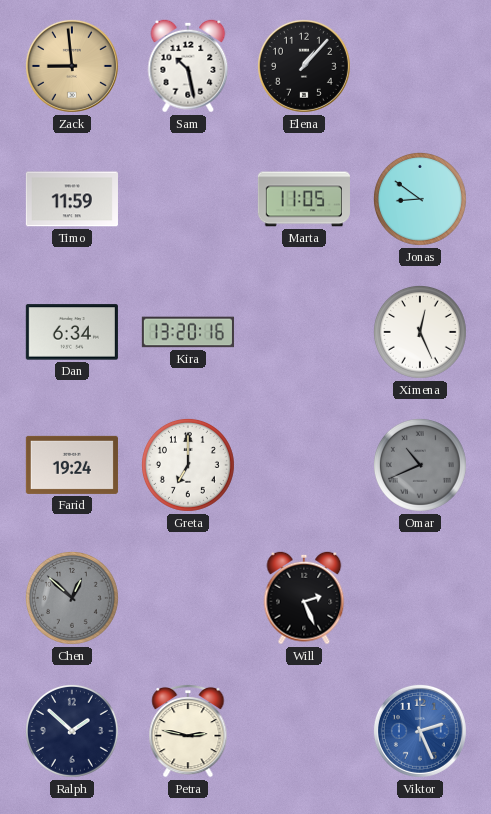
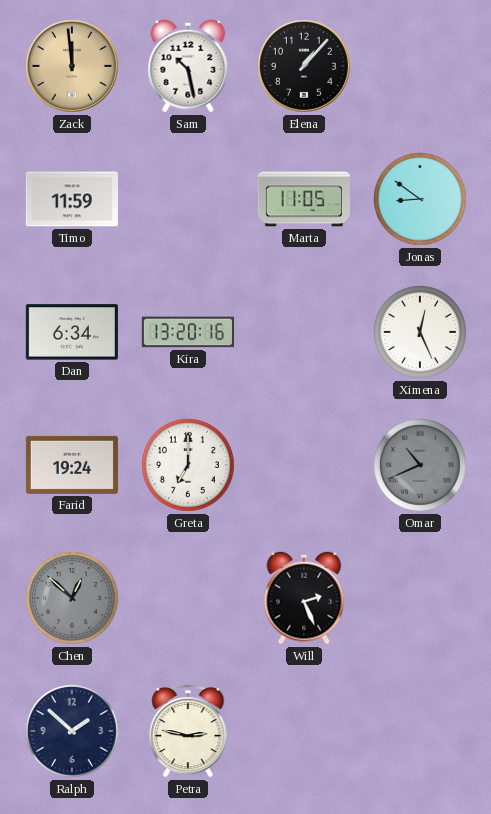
Zack: 8:59 -> 11:59
Viktor: 2:26 -> none
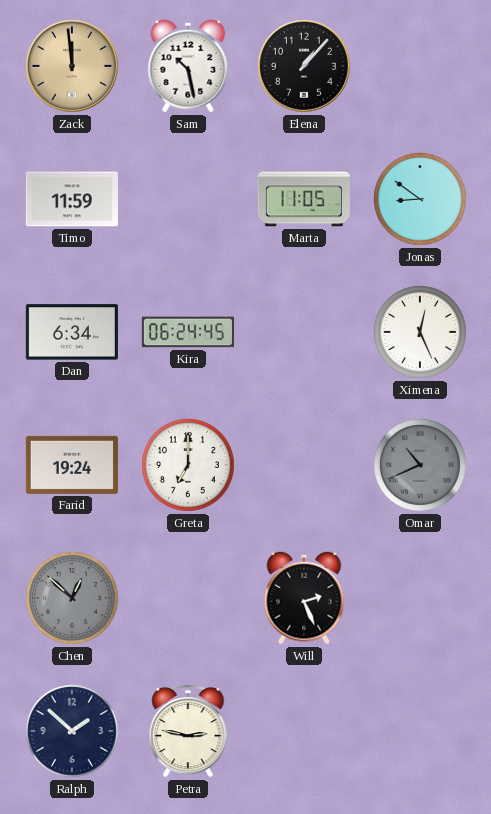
Kira: 13:20 -> 06:24
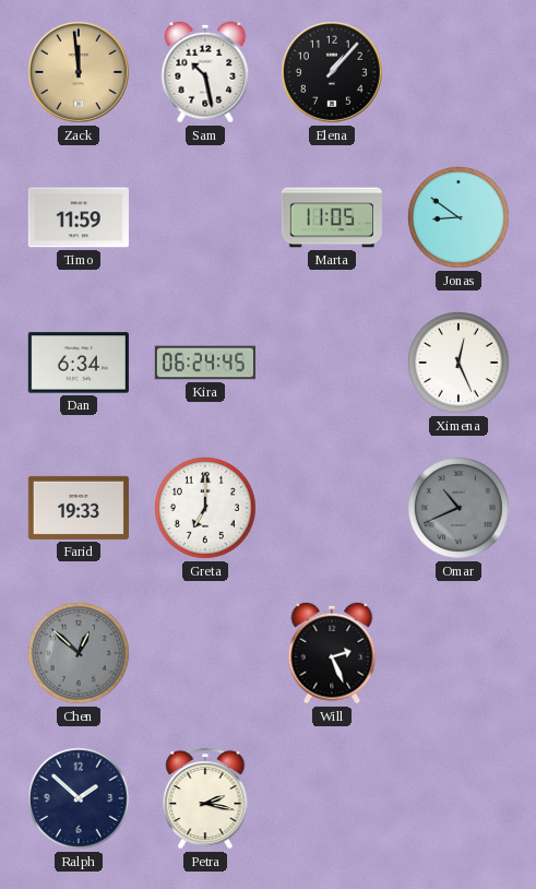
Farid: 19:24 -> 19:33
Petra: 2:47 -> 2:17
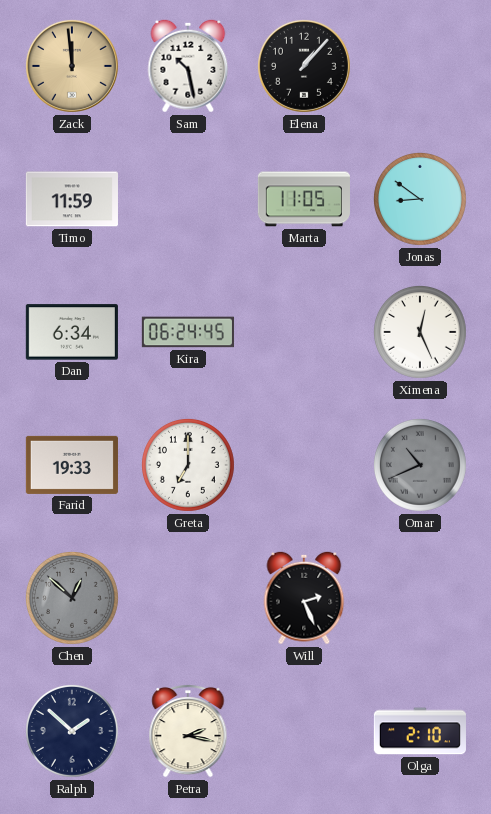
Olga: none -> 2:10
